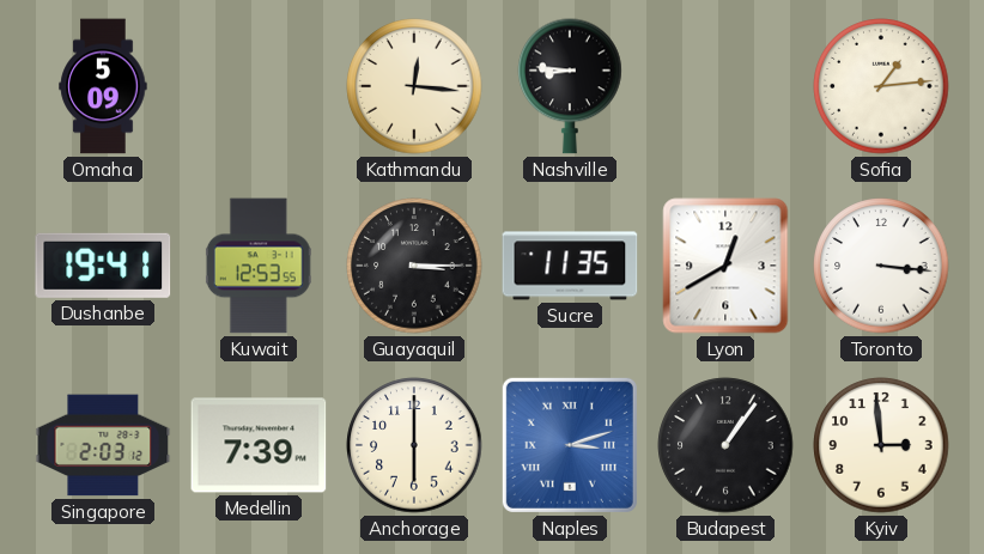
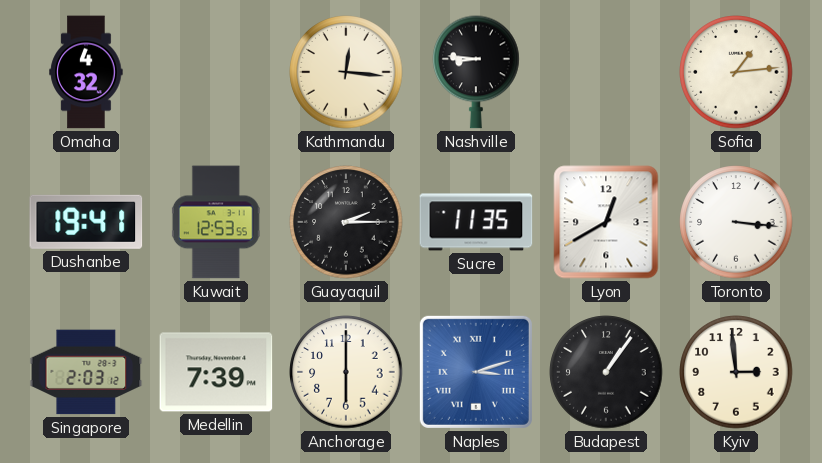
Omaha: 5:09 -> 4:32
Guayaquil: 3:15 -> 2:15
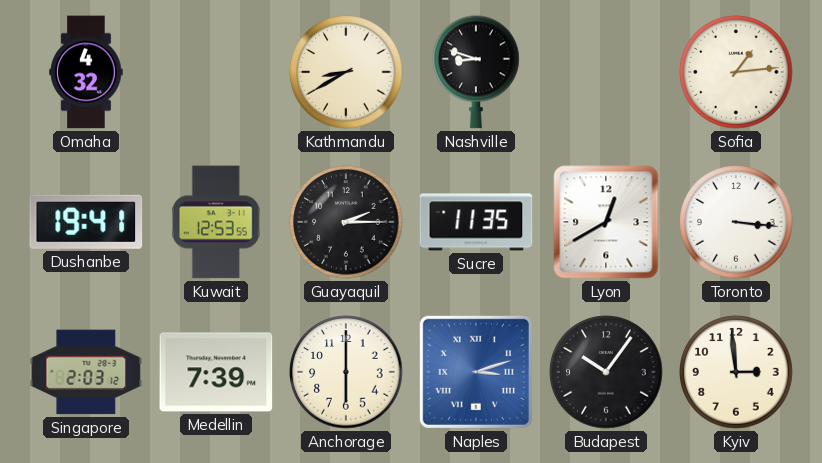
Kathmandu: 12:16 -> 8:40
Nashville: 8:46 -> 8:48
Budapest: 1:06 -> 10:06
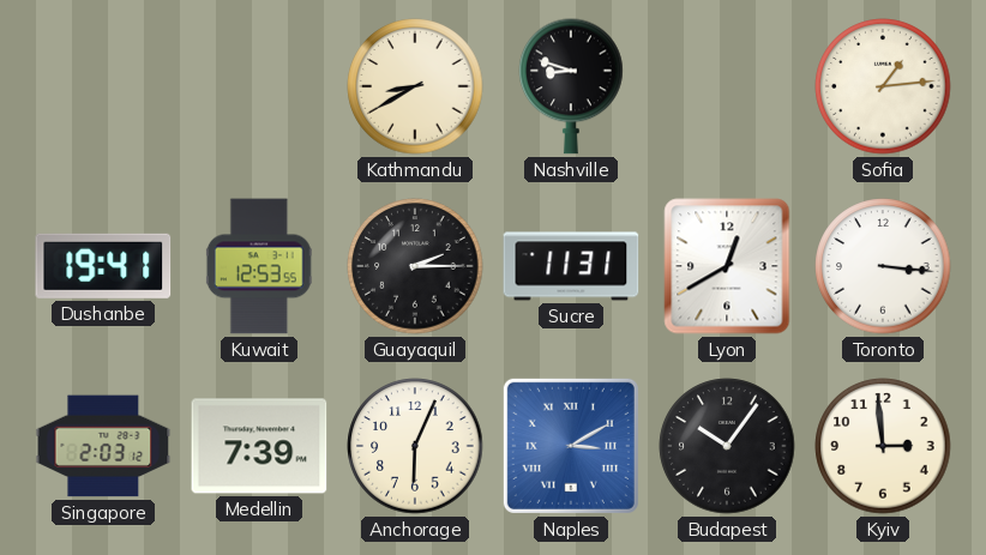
Omaha: 4:32 -> none
Sucre: 11:35 -> 11:31
Anchorage: 6:00 -> 6:04
Naples: 3:12 -> 3:10
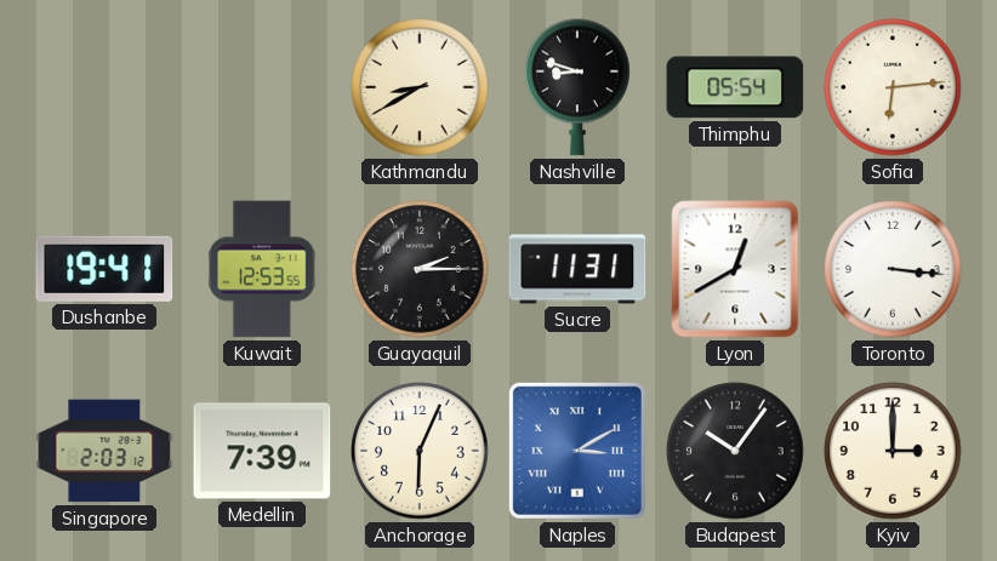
Thimphu: none -> 05:54
Sofia: 1:14 -> 6:14
Kyiv: 2:59 -> 3:00
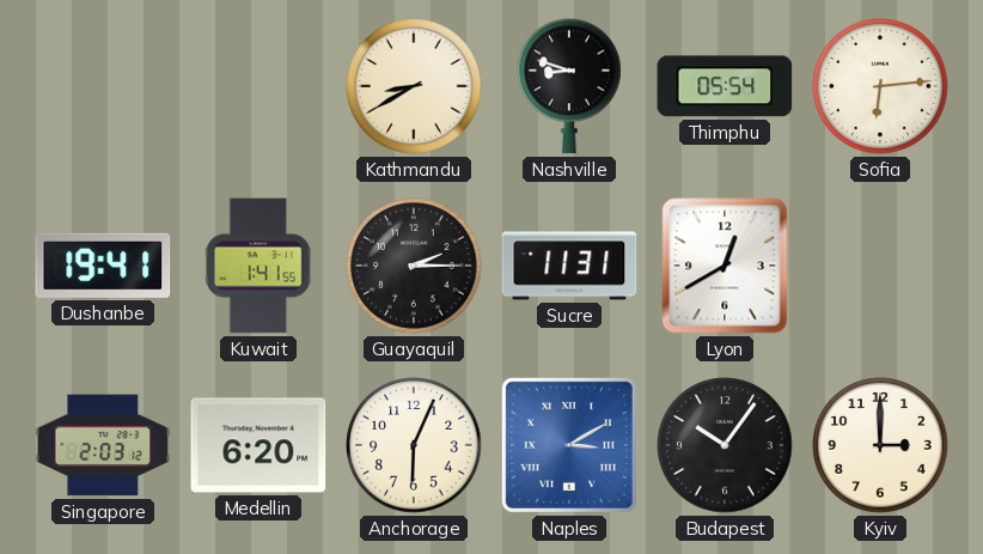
Kuwait: 12:53 -> 1:41
Toronto: 3:16 -> none
Medellin: 7:39 -> 6:20
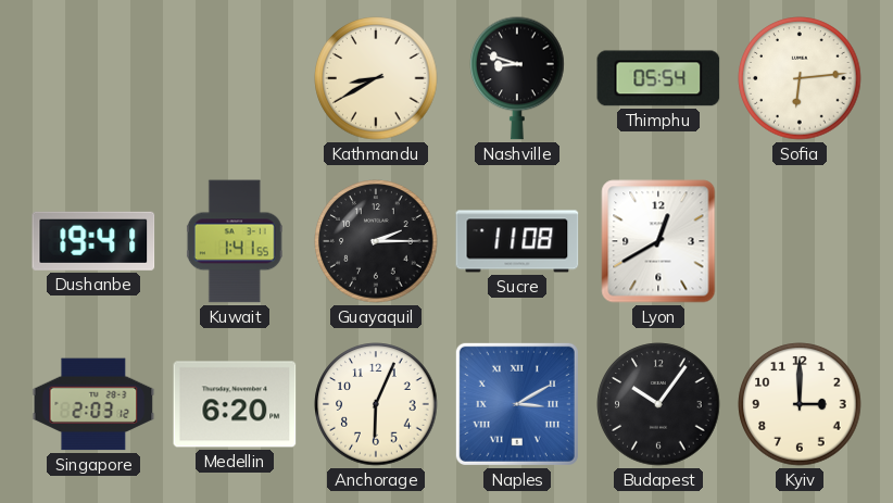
Sucre: 11:31 -> 11:08
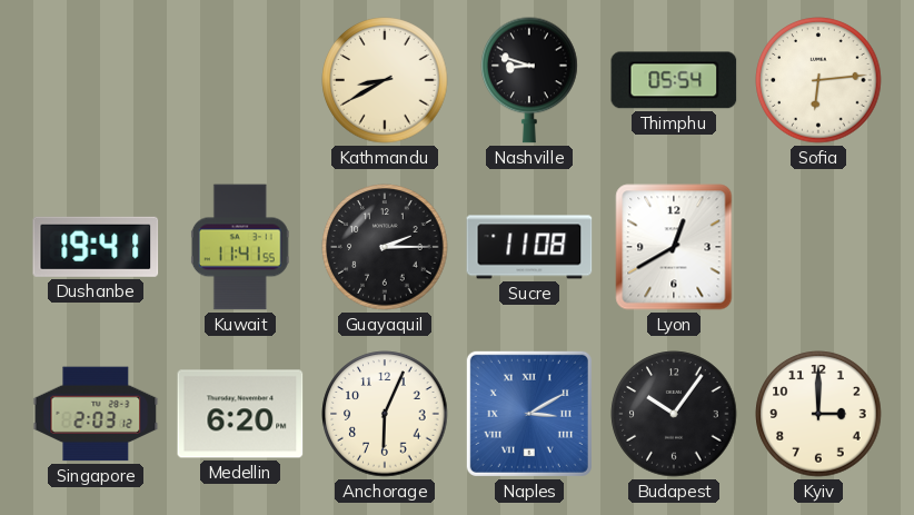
Kuwait: 1:41 -> 11:41
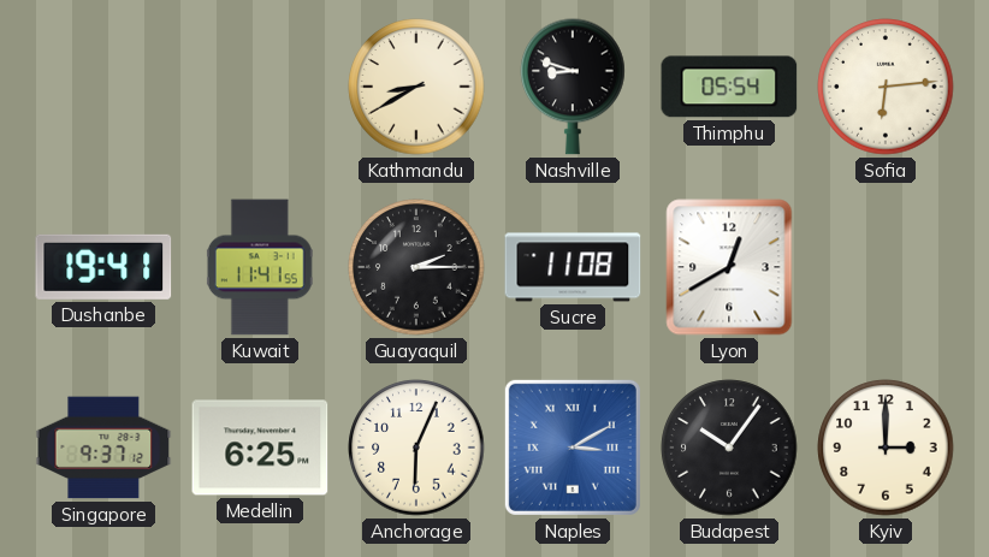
Singapore: 2:03 -> 9:37
Medellin: 6:20 -> 6:25
